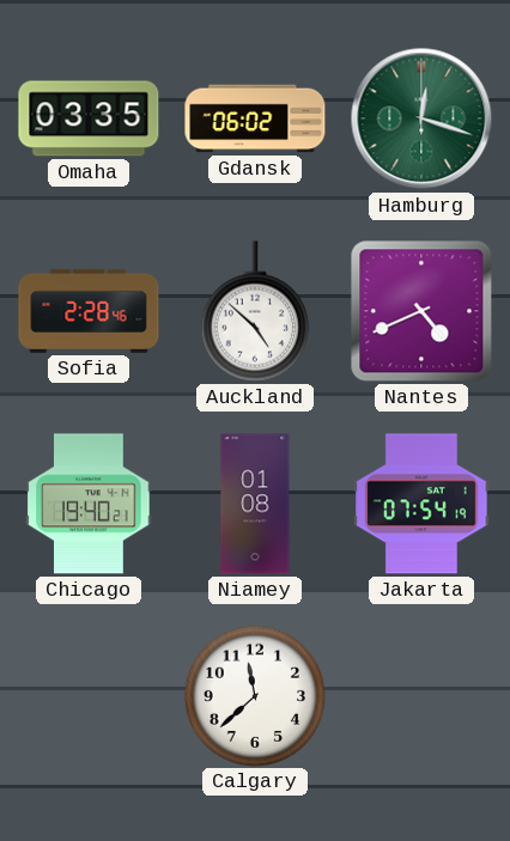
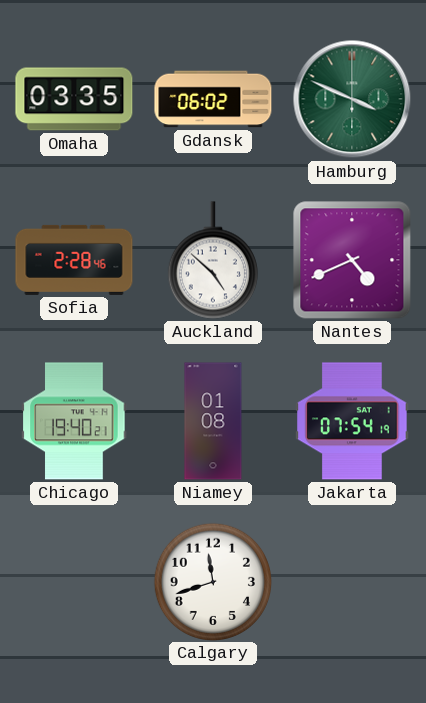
Hamburg: 12:18 -> 3:49
Calgary: 11:38 -> 11:42
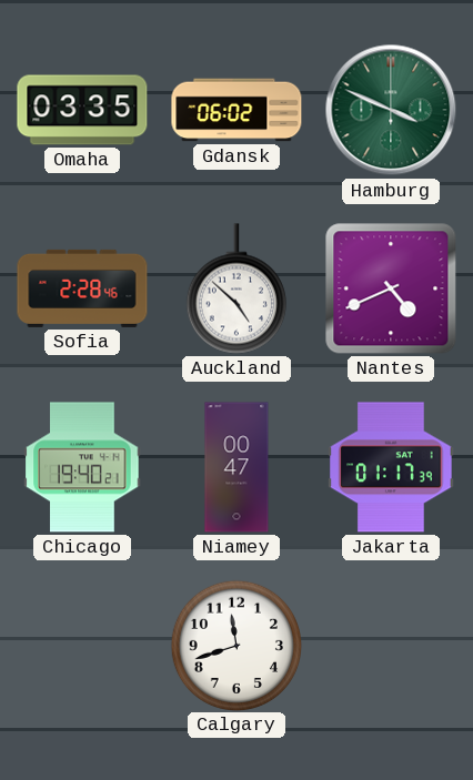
Niamey: 01:08 -> 00:47
Jakarta: 07:54 -> 01:17
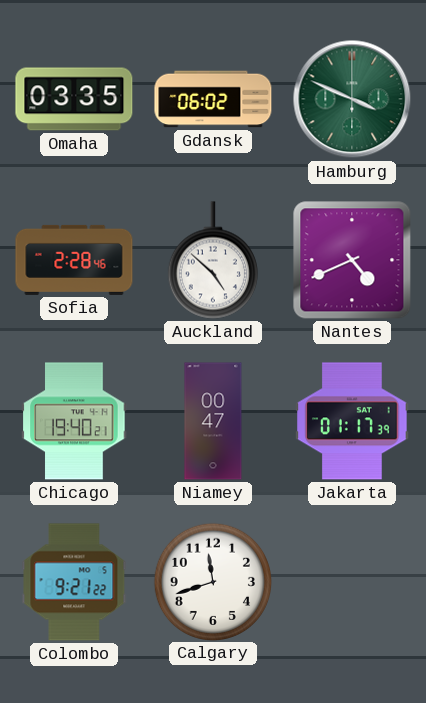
Colombo: none -> 9:21
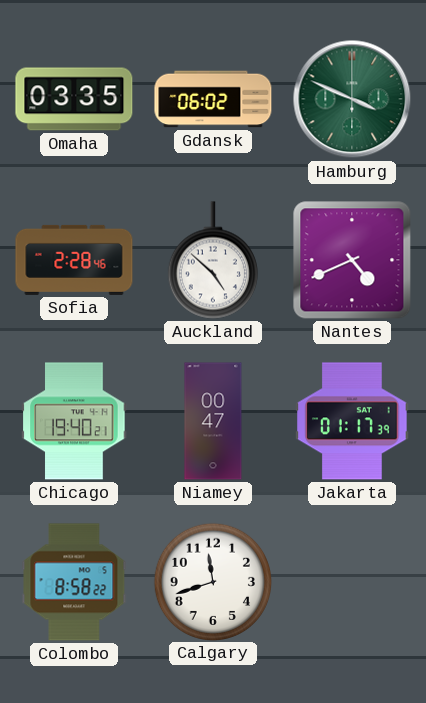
Colombo: 9:21 -> 8:58
